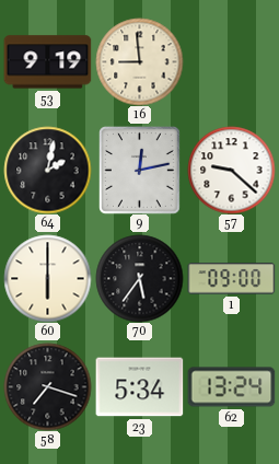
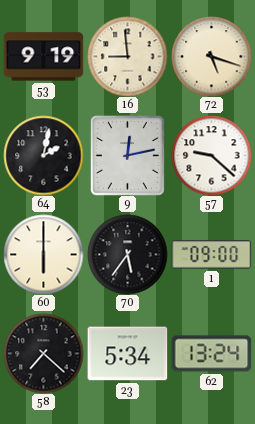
72: none -> 5:18
58: 7:18 -> 7:22
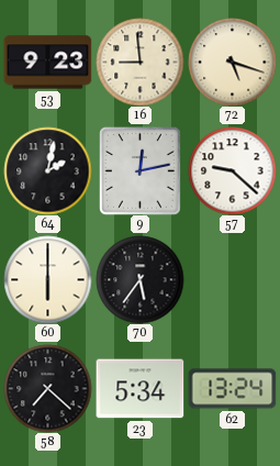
53: 9:19 -> 9:23
1: 09:00 -> none
